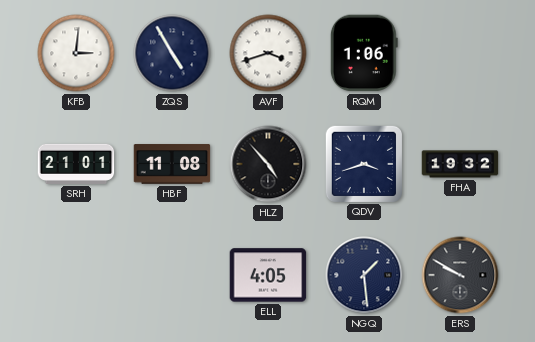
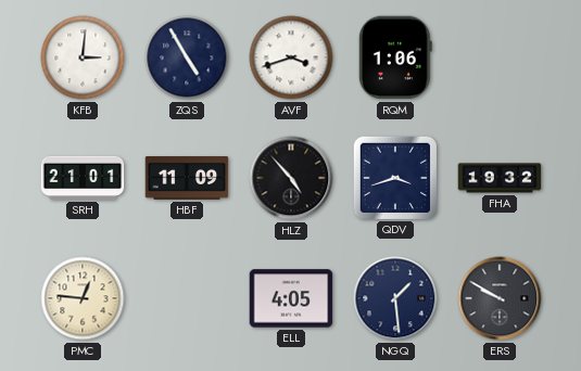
HBF: 11:08 -> 11:09
PMC: none -> 12:46
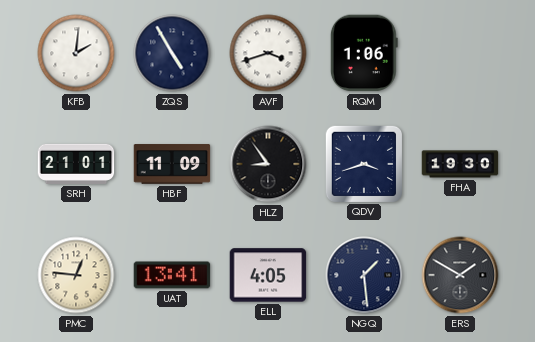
KFB: 3:01 -> 2:01
HLZ: 4:53 -> 8:54
FHA: 19:32 -> 19:30
UAT: none -> 13:41
ERS: 9:50 -> 1:50
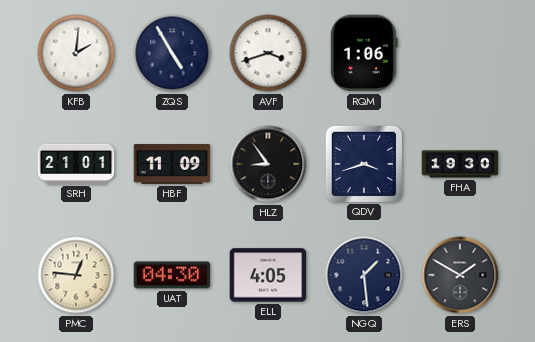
UAT: 13:41 -> 04:30
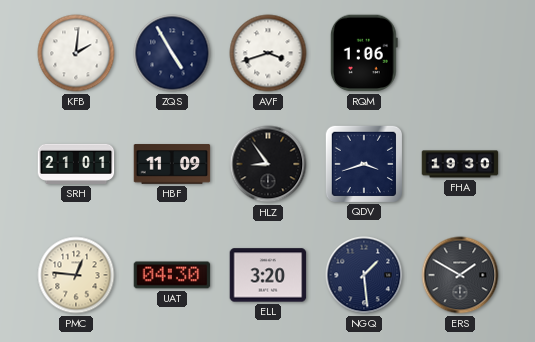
ELL: 4:05 -> 3:20
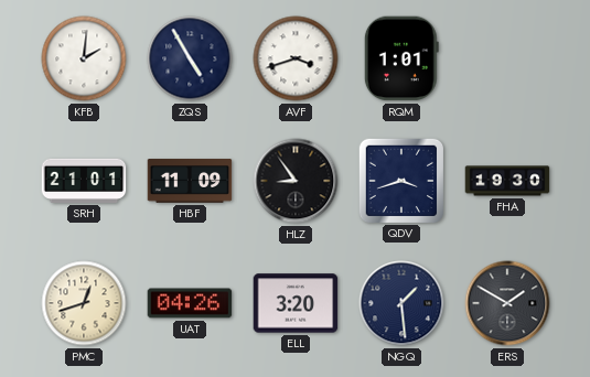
RQM: 1:06 -> 1:01
PMC: 12:46 -> 12:42
UAT: 04:30 -> 04:26
